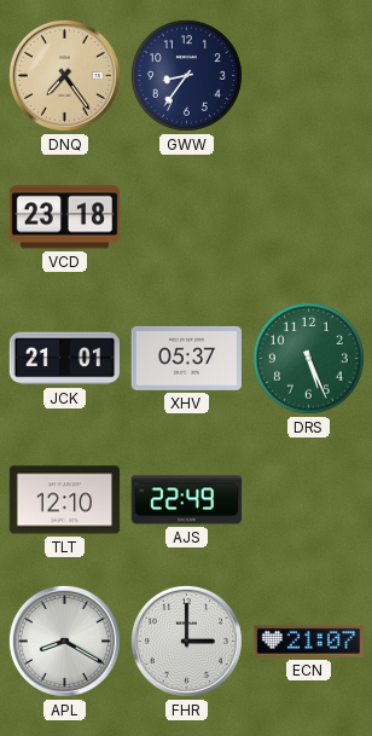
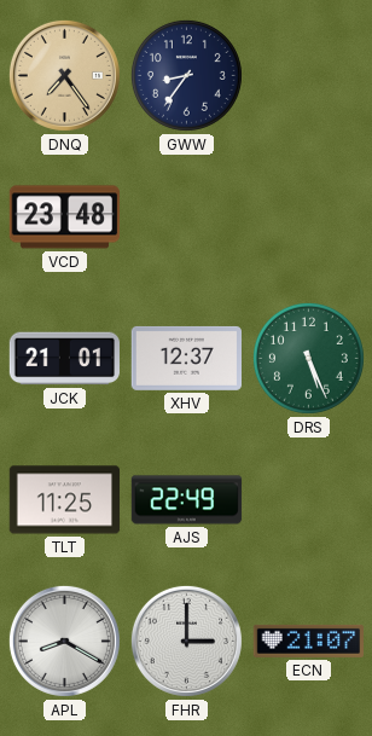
VCD: 23:18 -> 23:48
XHV: 05:37 -> 12:37
TLT: 12:10 -> 11:25
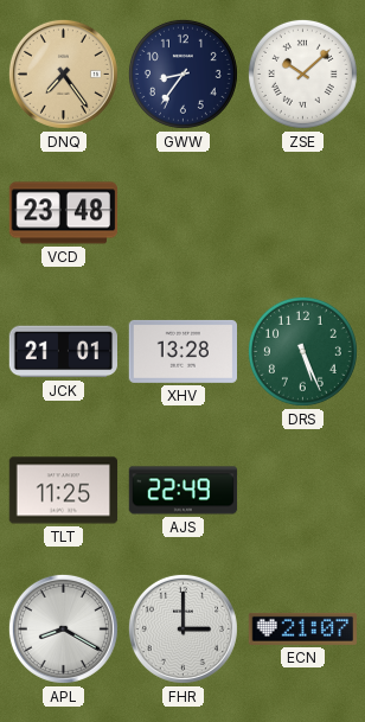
ZSE: none -> 10:08
XHV: 12:37 -> 13:28
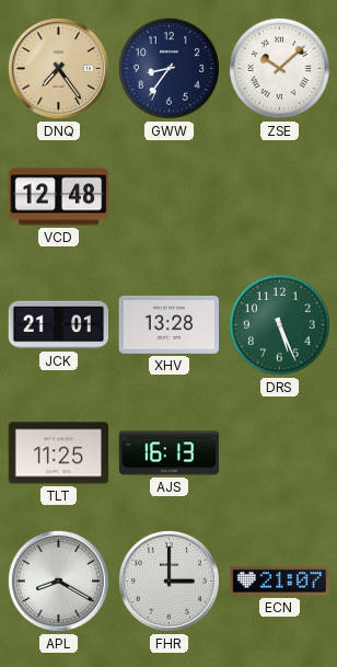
VCD: 23:48 -> 12:48
AJS: 22:49 -> 16:13
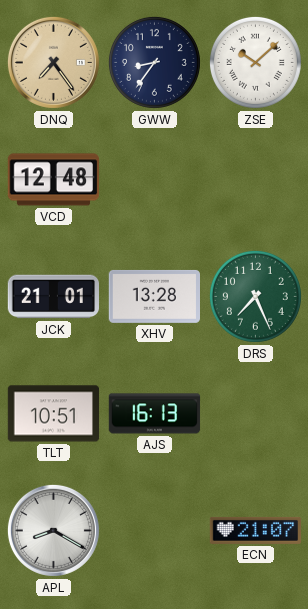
DRS: 5:26 -> 7:26
TLT: 11:25 -> 10:51
FHR: 3:00 -> none
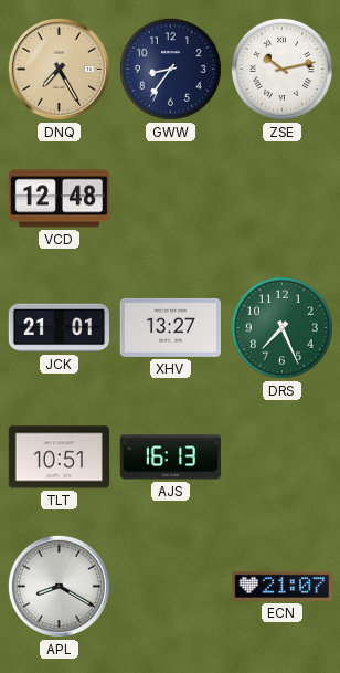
DNQ: 7:24 -> 7:25
ZSE: 10:08 -> 10:13
XHV: 13:28 -> 13:27
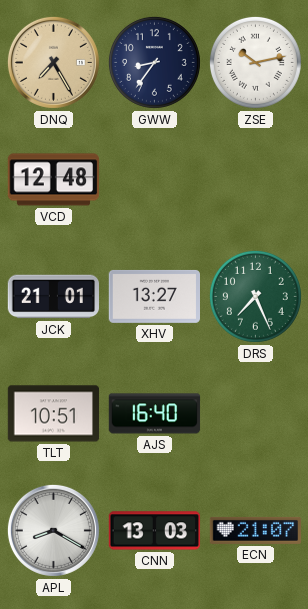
AJS: 16:13 -> 16:40
CNN: none -> 13:03
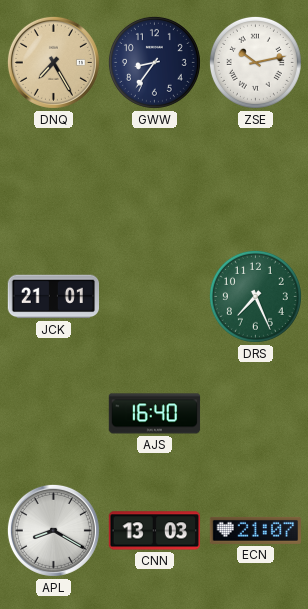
VCD: 12:48 -> none
XHV: 13:27 -> none
TLT: 10:51 -> none
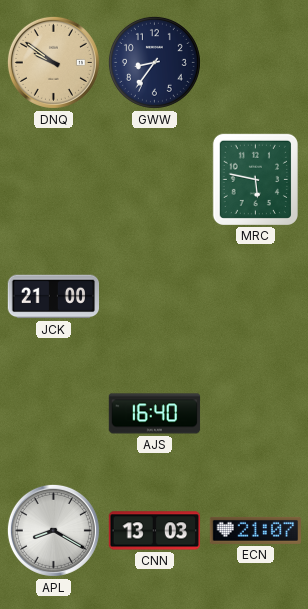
DNQ: 7:25 -> 9:51
ZSE: 10:13 -> none
MRC: none -> 5:47
JCK: 21:01 -> 21:00
DRS: 7:26 -> none
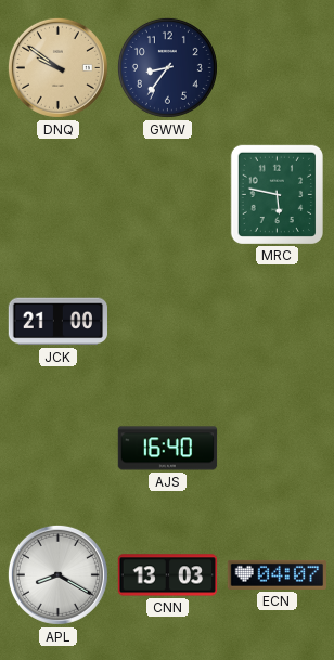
ECN: 21:07 -> 04:07
